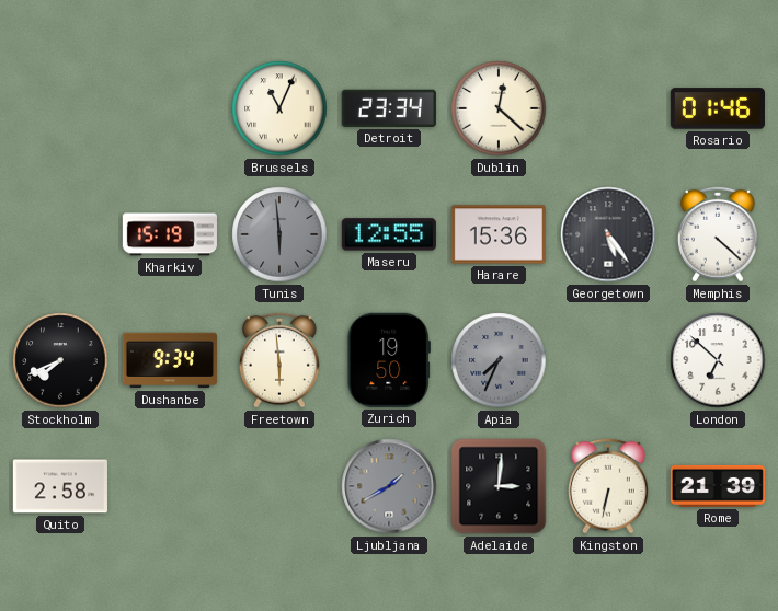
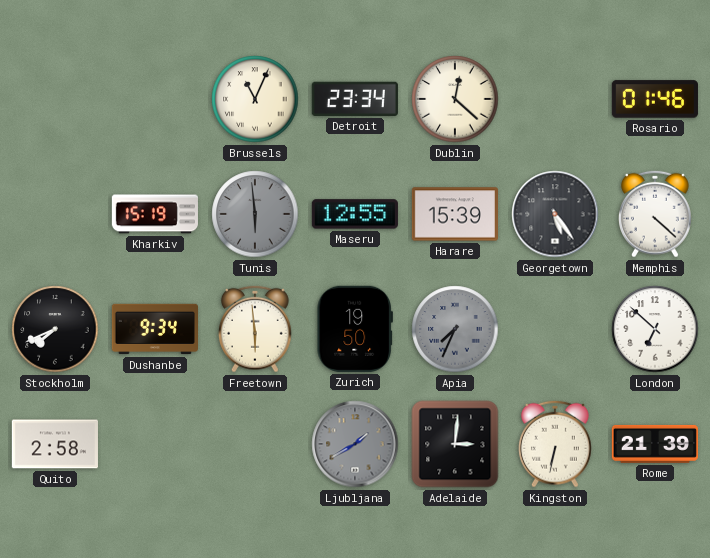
Harare: 15:36 -> 15:39
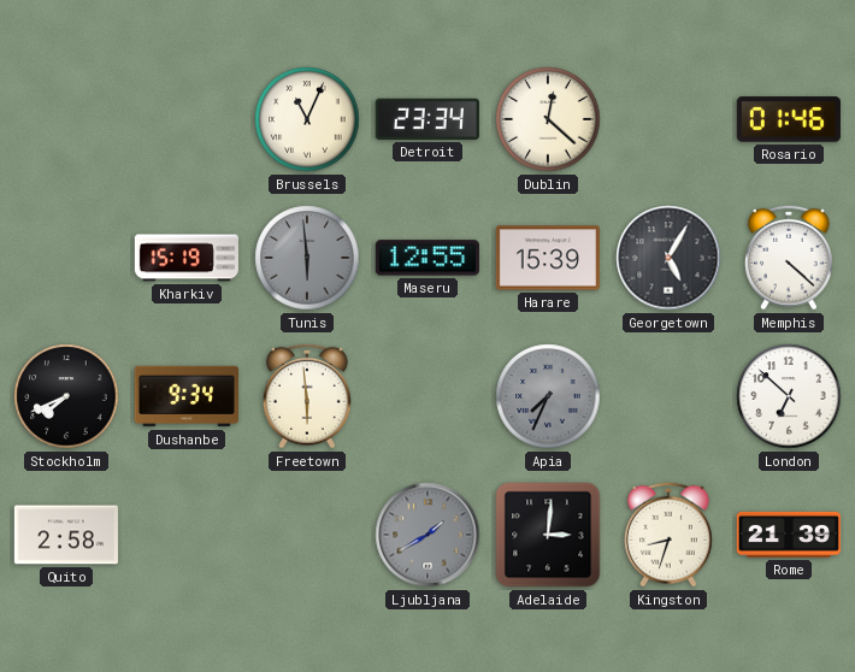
Georgetown: 5:24 -> 5:05
Zurich: 19:50 -> none
Kingston: 6:32 -> 8:33
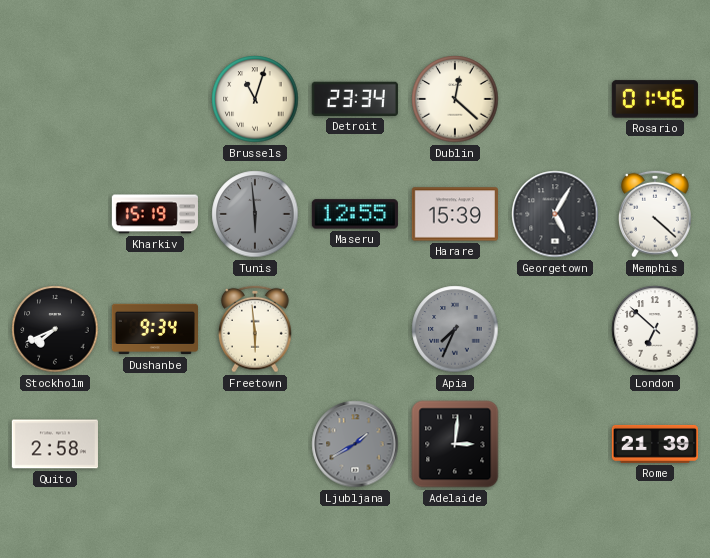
Brussels: 11:04 -> 11:03
Kingston: 8:33 -> none
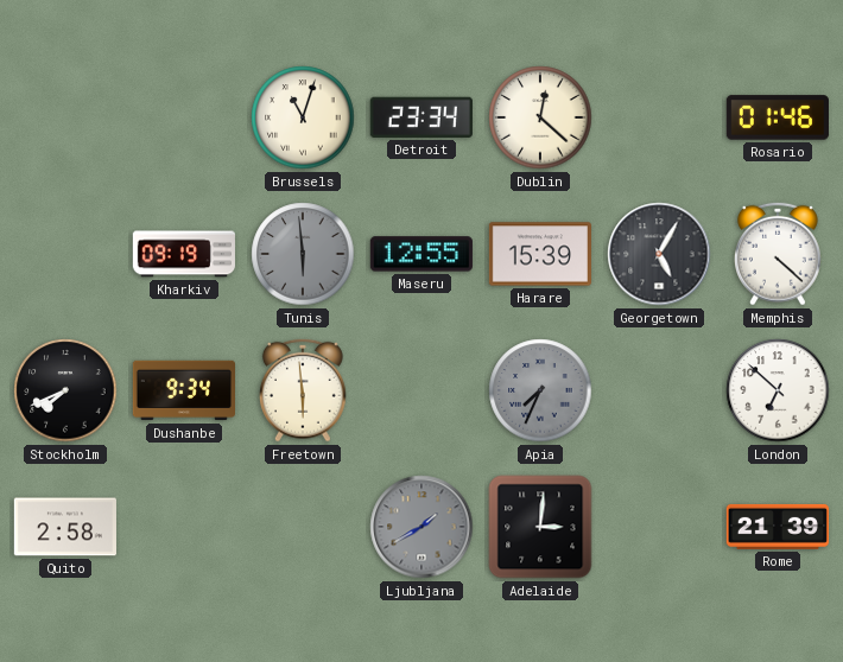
Kharkiv: 15:19 -> 09:19
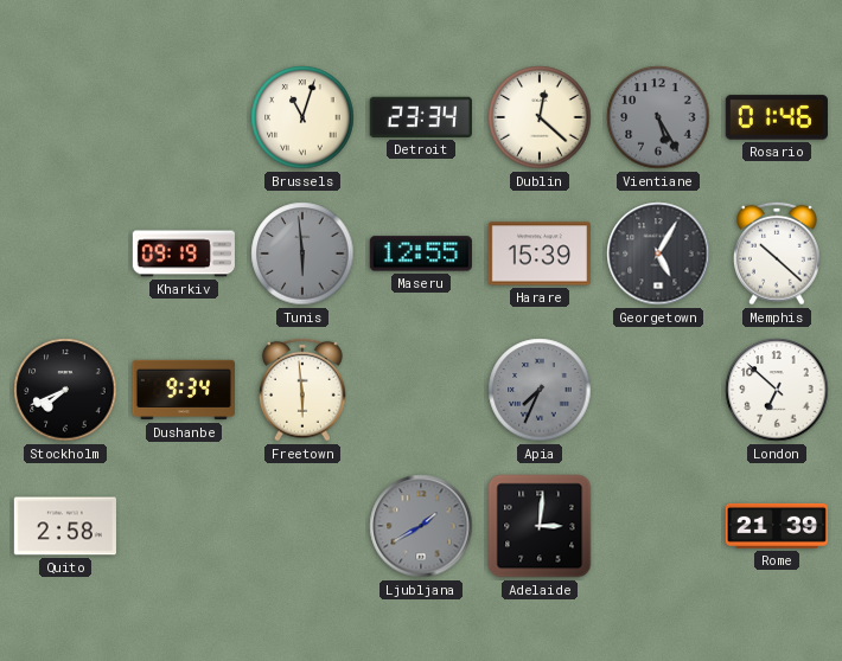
Vientiane: none -> 5:25
Memphis: 4:22 -> 10:22
